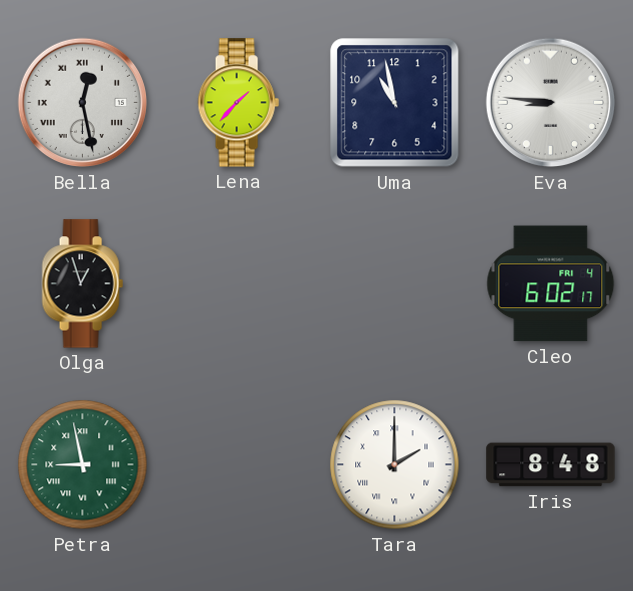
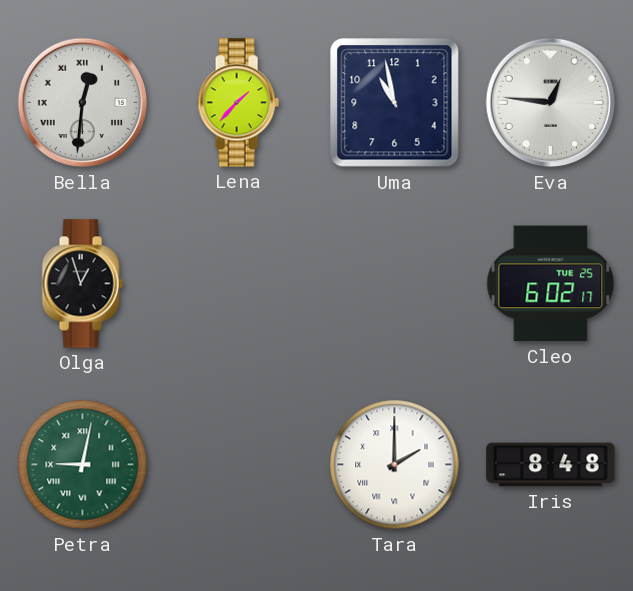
Bella: 12:28 -> 12:31
Eva: 8:46 -> 12:46
Cleo date: FRI 4 -> TUE 25
Petra: 8:58 -> 9:02
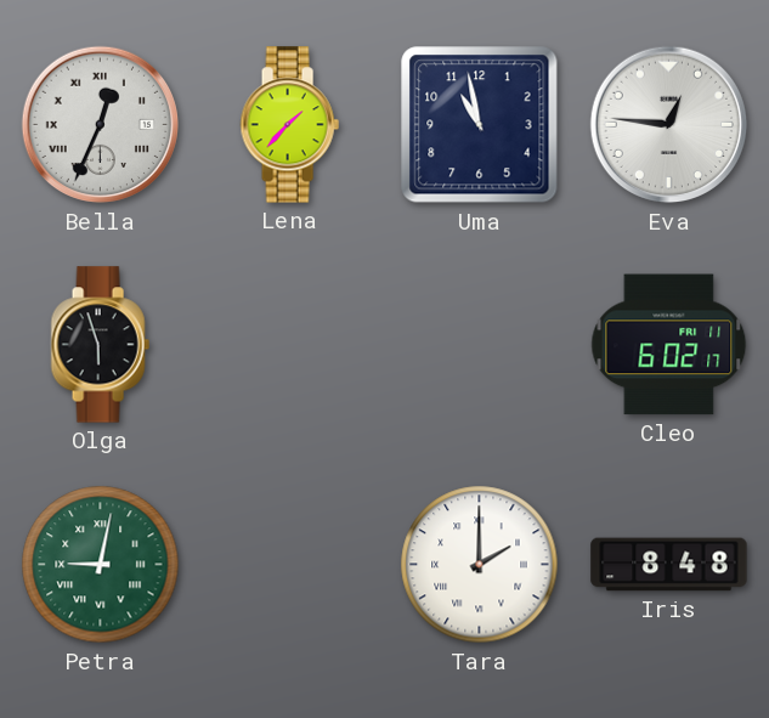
Bella: 12:31 -> 12:34
Olga: 12:57 -> 5:57
Cleo date: TUE 25 -> FRI 11
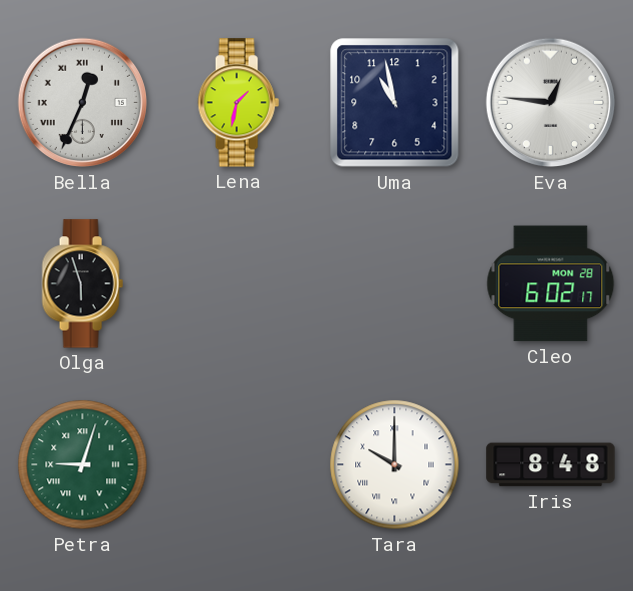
Lena: 1:37 -> 1:32
Cleo date: FRI 11 -> MON 28
Petra: 9:02 -> 9:03
Tara: 2:00 -> 10:00
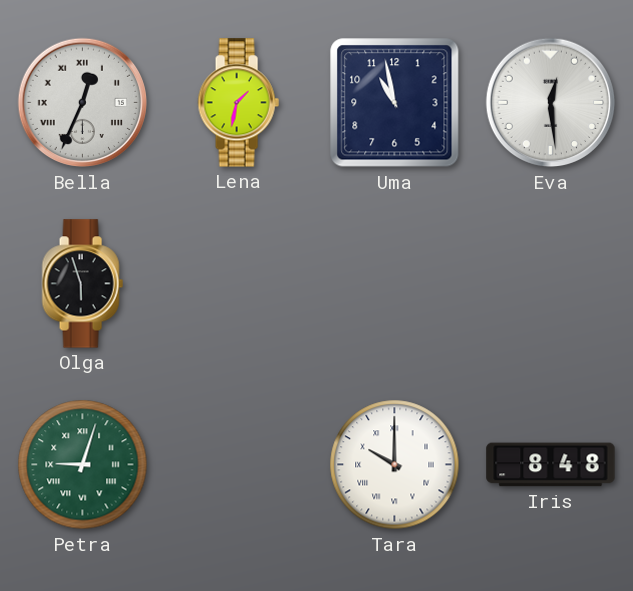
Eva: 12:46 -> 12:29
Cleo: 6:02 -> none
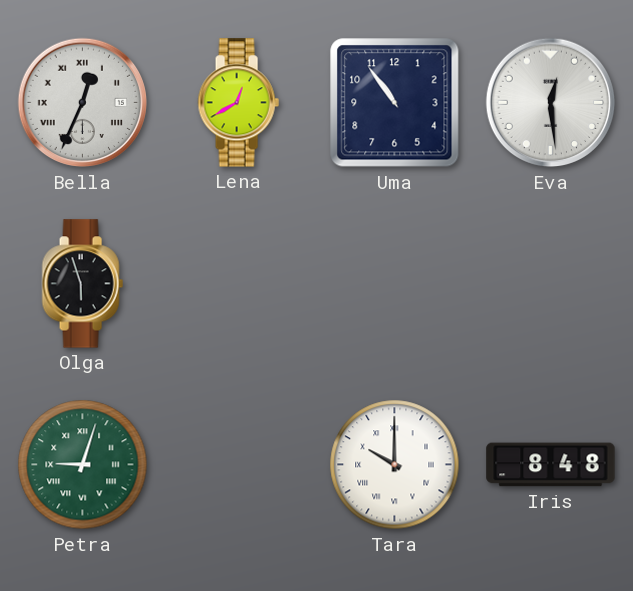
Lena: 1:32 -> 12:40
Uma: 10:58 -> 10:54
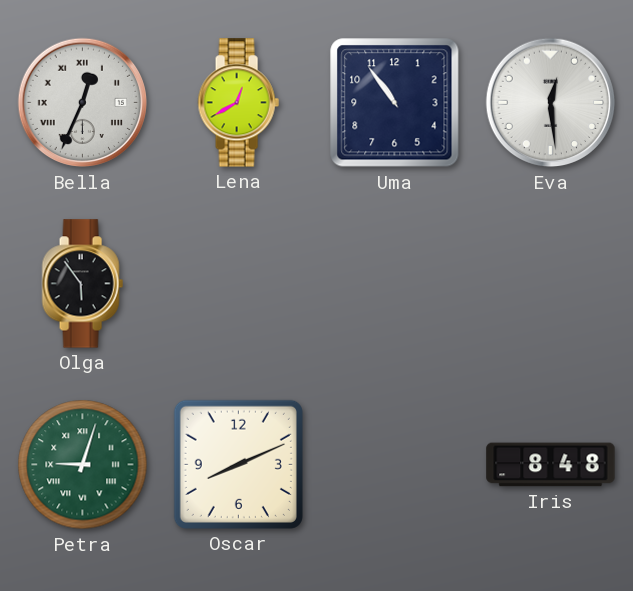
Olga: 5:57 -> 5:54
Oscar: none -> 8:11
Tara: 10:00 -> none
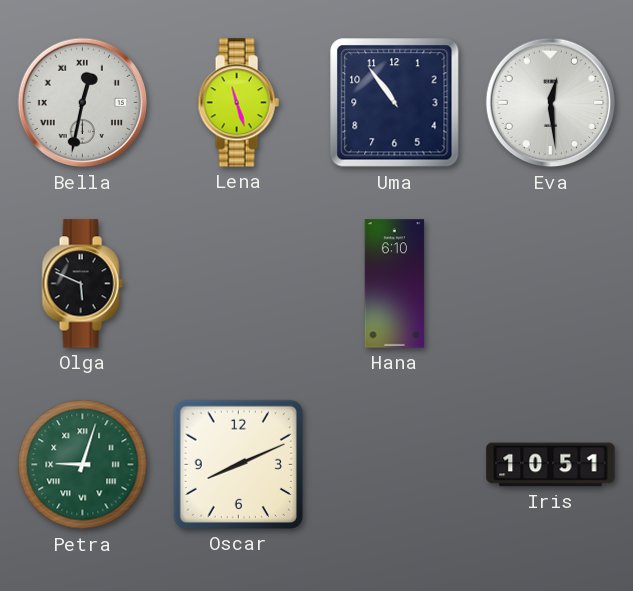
Bella: 12:34 -> 12:32
Lena: 12:40 -> 11:27
Olga: 5:54 -> 5:49
Hana: none -> 6:10
Iris: 8:48 -> 10:51
